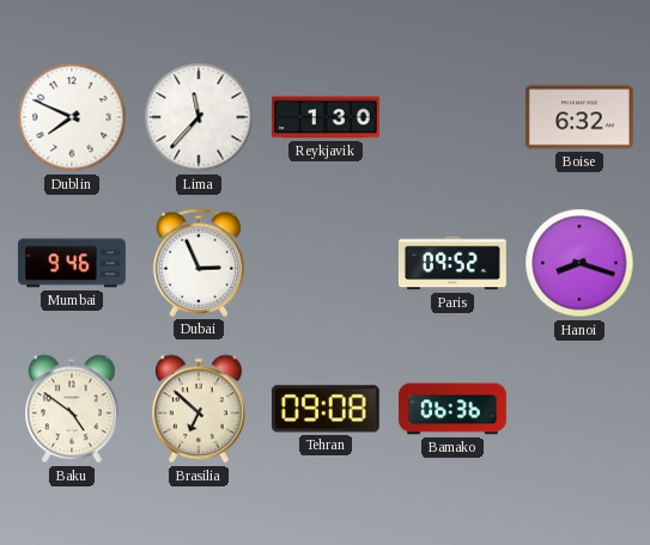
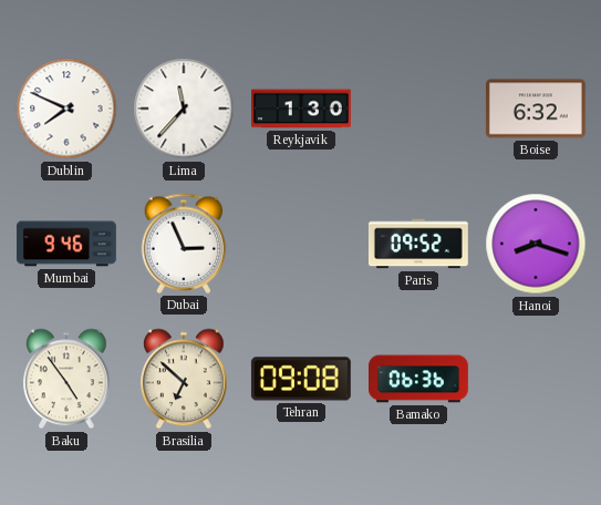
Baku: 4:51 -> 4:54
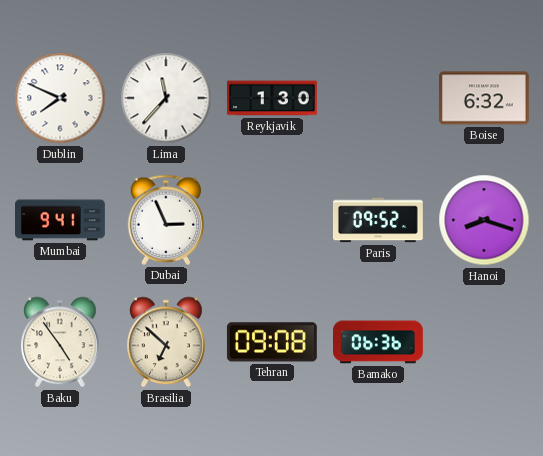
Mumbai: 9:46 -> 9:41
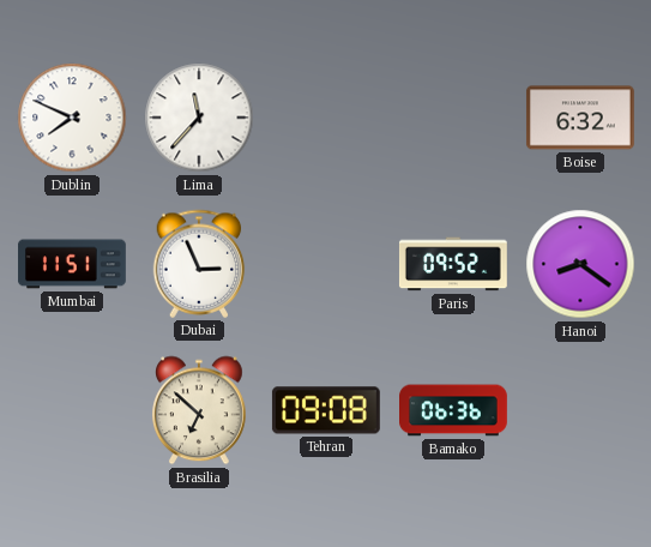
Reykjavik: 1:30 -> none
Mumbai: 9:41 -> 11:51
Hanoi: 8:18 -> 8:21
Baku: 4:54 -> none
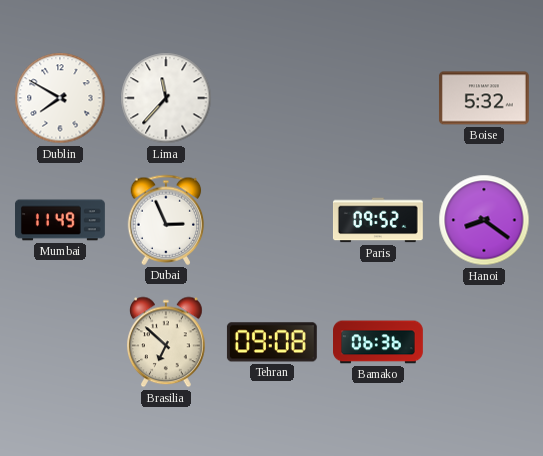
Dublin: 7:49 -> 7:50
Boise: 6:32 -> 5:32
Mumbai: 11:51 -> 11:49
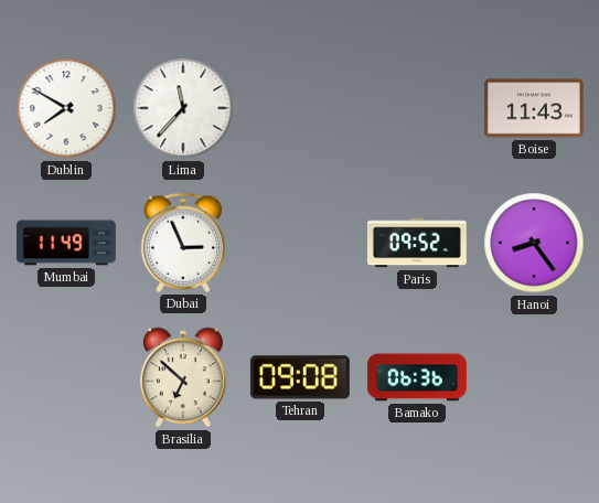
Boise: 5:32 -> 11:43
Hanoi: 8:21 -> 8:24
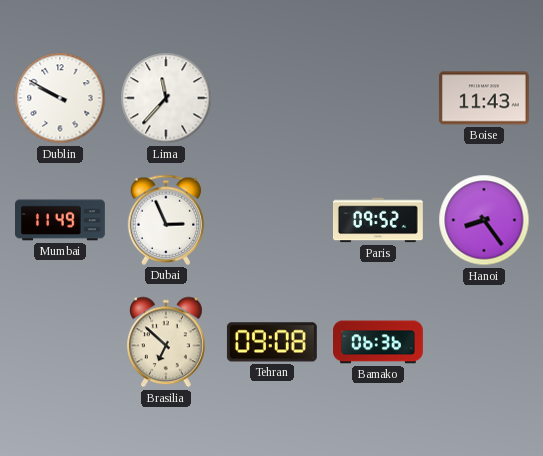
Dublin: 7:50 -> 9:50
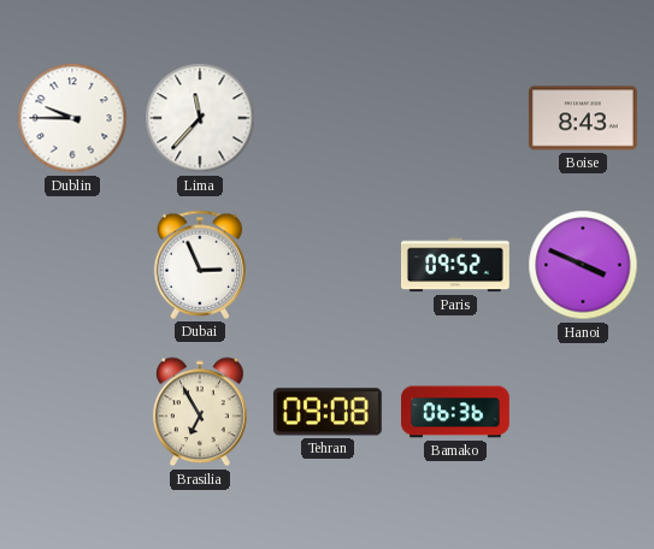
Dublin: 9:50 -> 9:45
Boise: 11:43 -> 8:43
Mumbai: 11:49 -> none
Hanoi: 8:24 -> 3:49
Brasilia: 6:52 -> 6:55
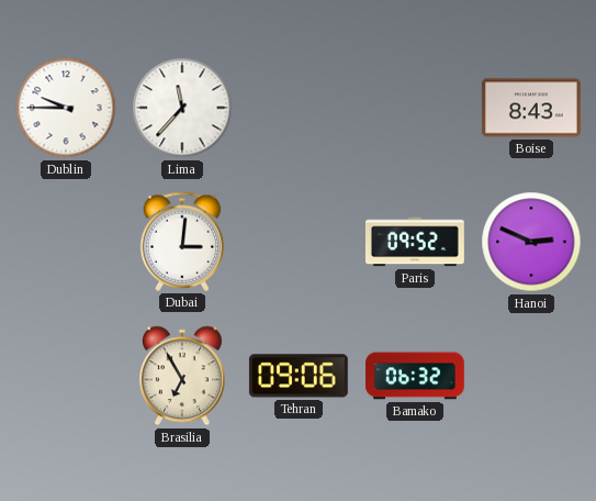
Dubai: 2:56 -> 3:01
Hanoi: 3:49 -> 2:49
Tehran: 09:08 -> 09:06
Bamako: 06:36 -> 06:32
